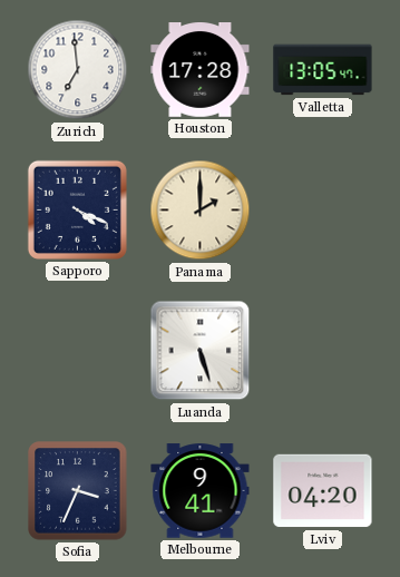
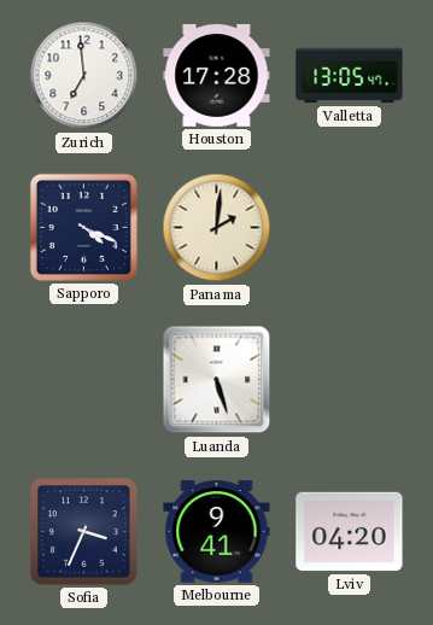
Panama: 2:00 -> 2:01
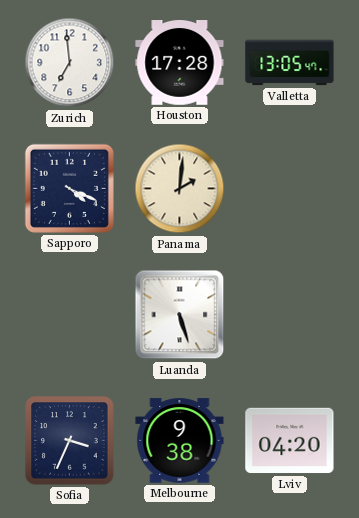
Melbourne: 9:41 -> 9:38
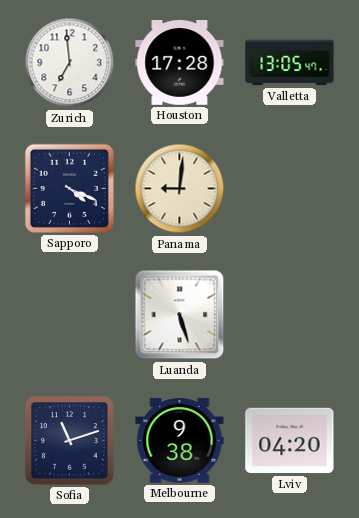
Panama: 2:01 -> 9:01
Sofia: 3:34 -> 11:12
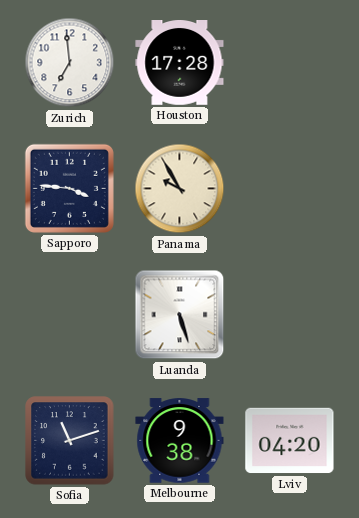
Valletta: 13:05 -> none
Sapporo: 4:19 -> 3:46
Panama: 9:01 -> 9:55
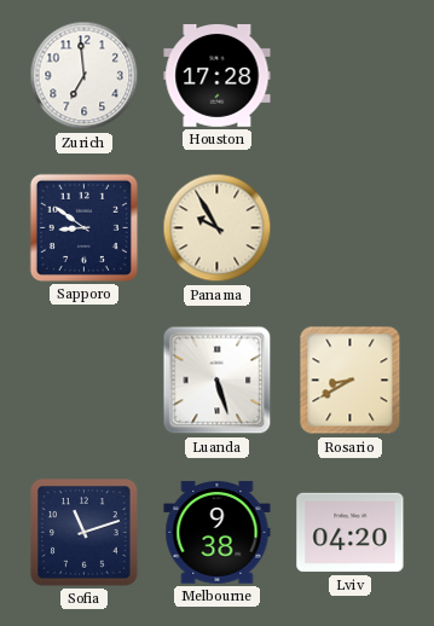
Sapporo: 3:46 -> 8:51
Rosario: none -> 8:40
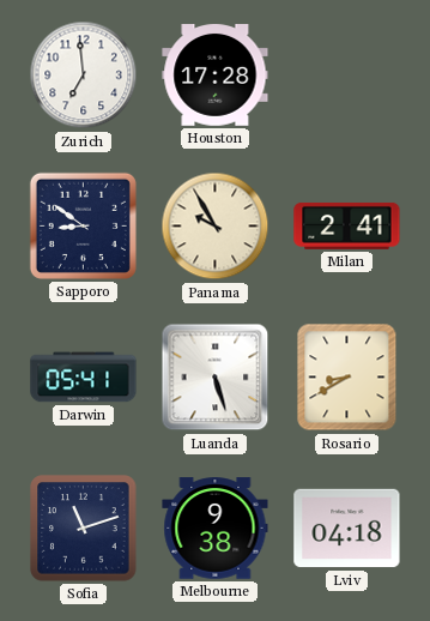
Milan: none -> 2:41
Darwin: none -> 05:41
Lviv: 04:20 -> 04:18
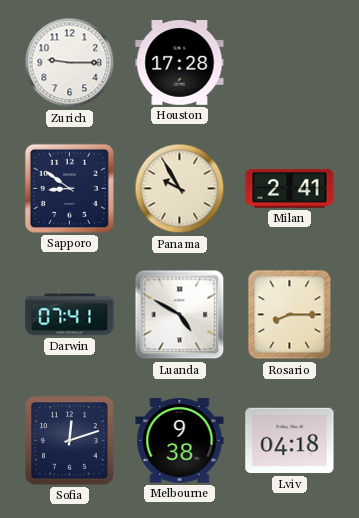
Zurich: 6:59 -> 9:15
Darwin: 05:41 -> 07:41
Luanda: 5:27 -> 4:50
Rosario: 8:40 -> 8:15
Sofia: 11:12 -> 12:12
